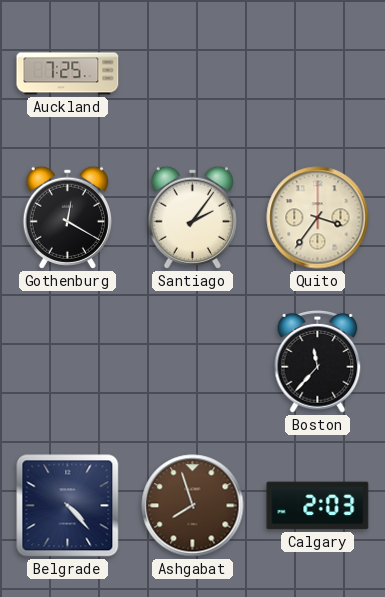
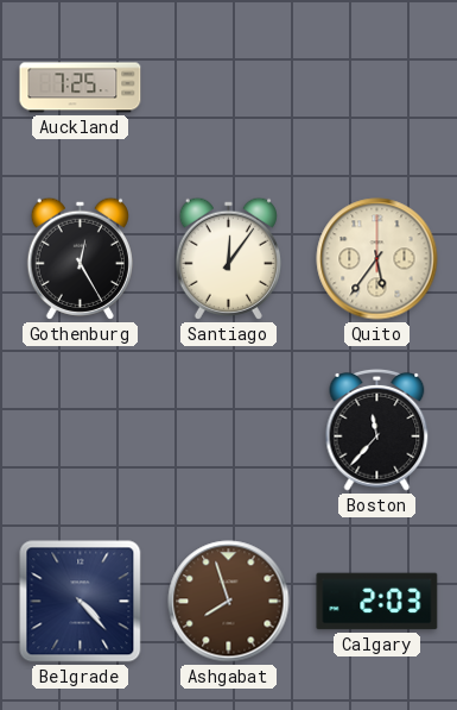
Gothenburg: 12:20 -> 12:25
Santiago: 2:06 -> 12:06
Quito: 3:36 -> 5:36
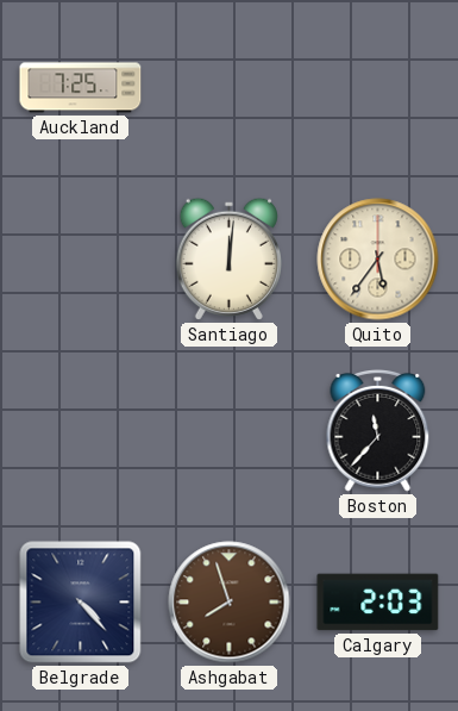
Gothenburg: 12:25 -> none
Santiago: 12:06 -> 12:01
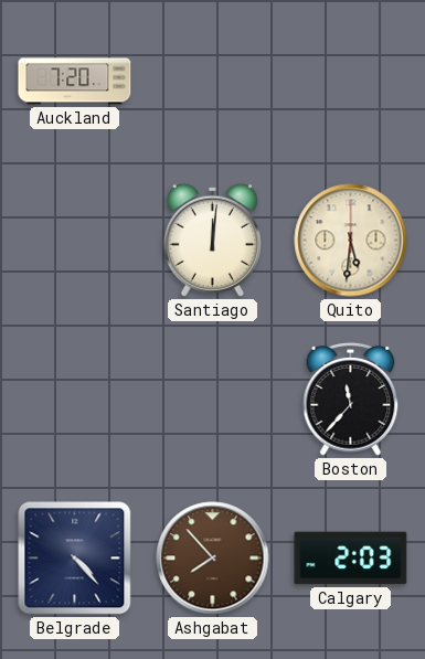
Auckland: 7:25 -> 7:20
Quito: 5:36 -> 5:31
Ashgabat: 7:57 -> 7:53
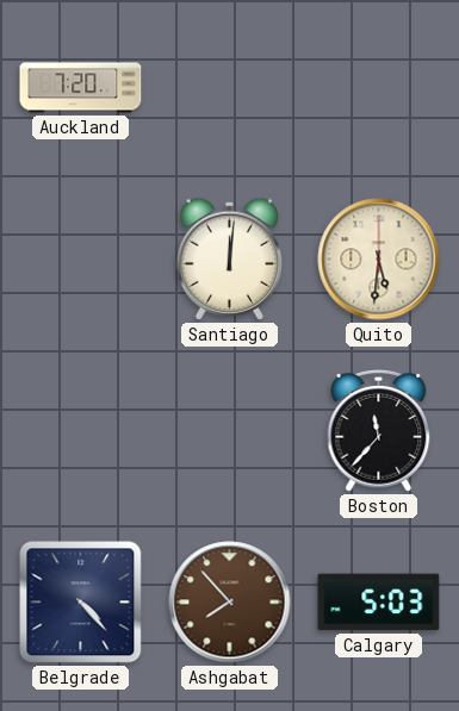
Calgary: 2:03 -> 5:03
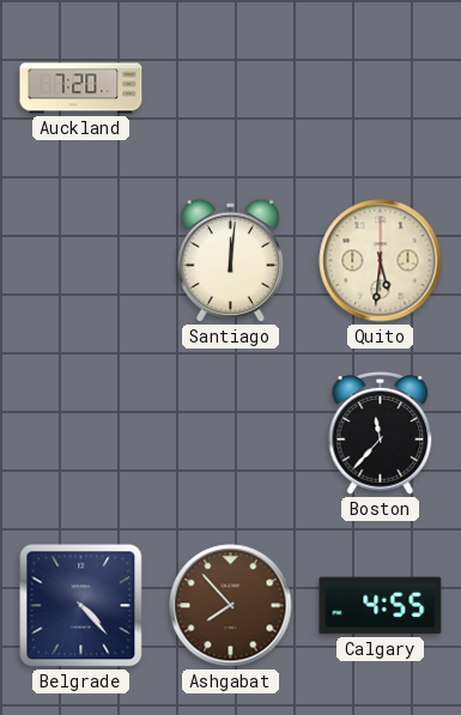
Calgary: 5:03 -> 4:55
